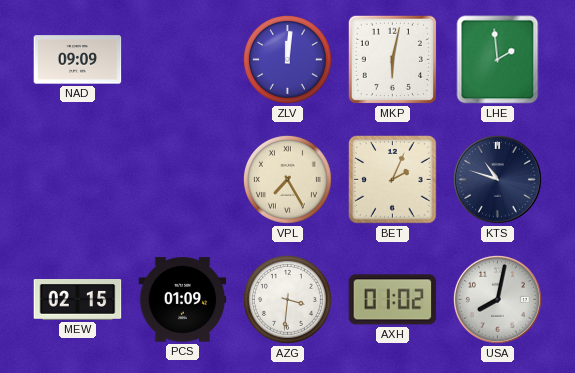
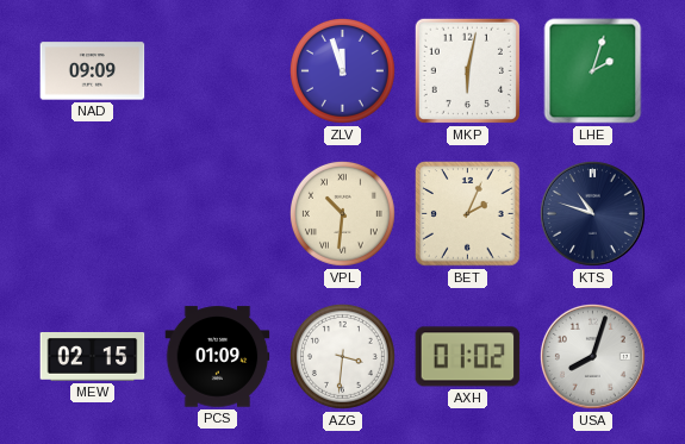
ZLV: 12:01 -> 11:57
LHE: 1:59 -> 2:03
VPL: 7:25 -> 10:31
USA: 8:02 -> 8:03
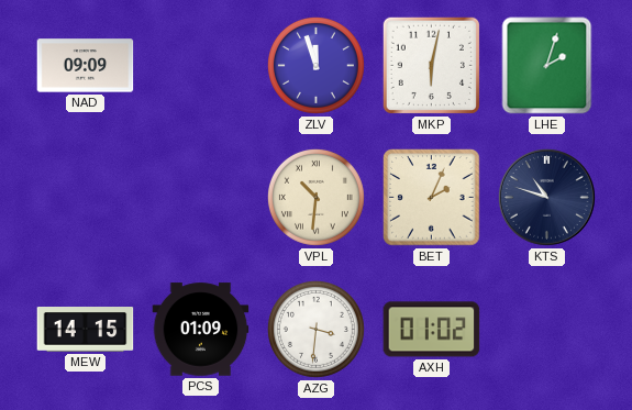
MEW: 02:15 -> 14:15
USA: 8:03 -> none
